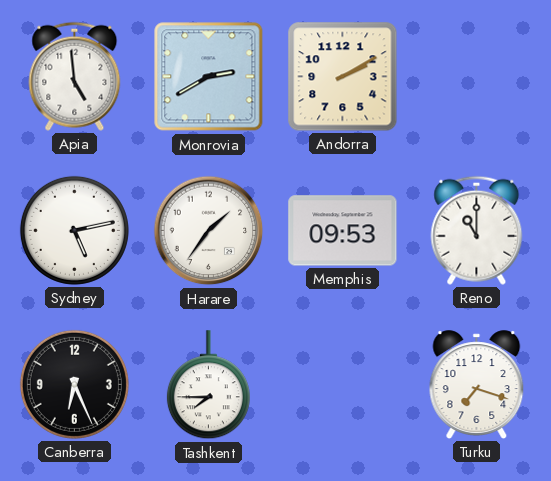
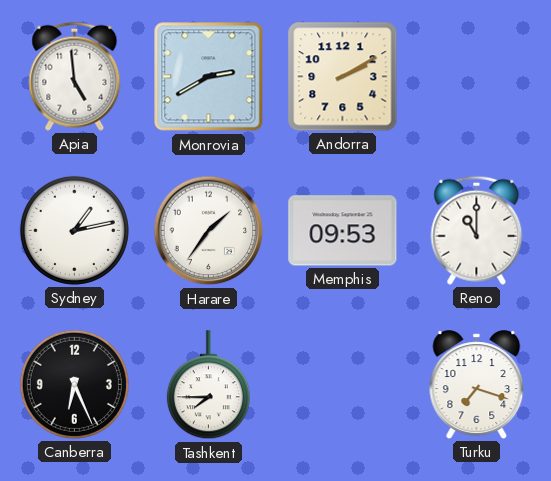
Sydney: 5:13 -> 1:13
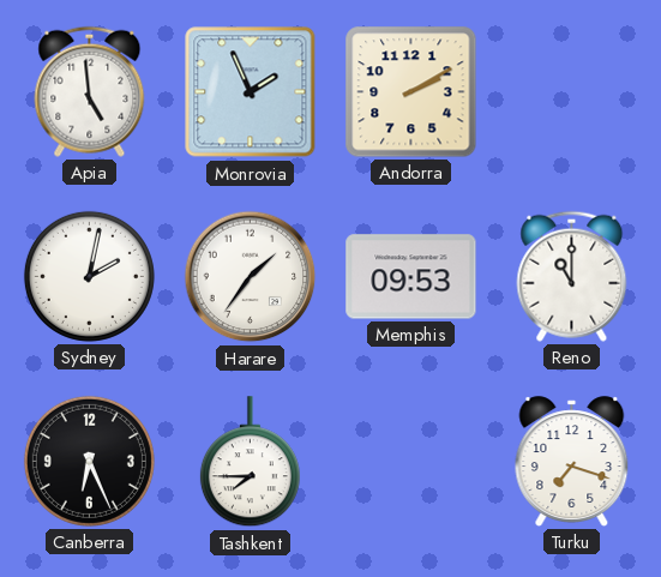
Monrovia: 2:40 -> 1:56
Sydney: 1:13 -> 2:02
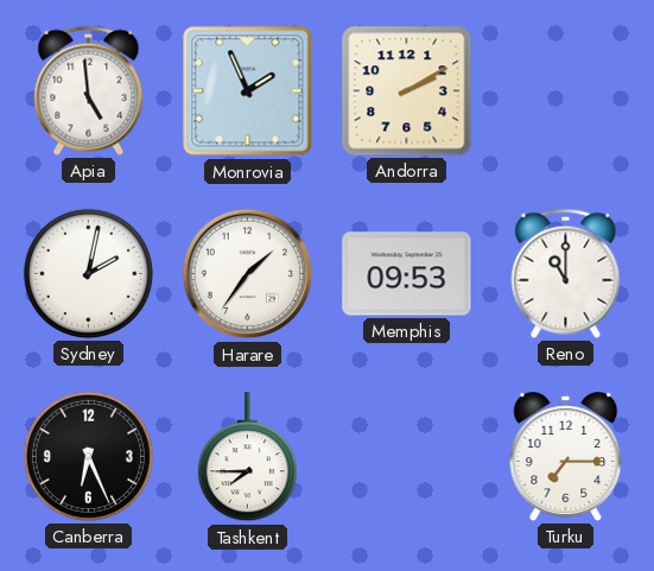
Turku: 7:18 -> 7:15
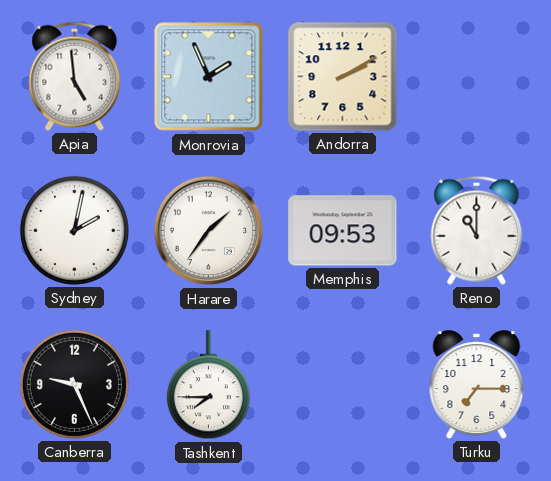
Canberra: 6:26 -> 9:26
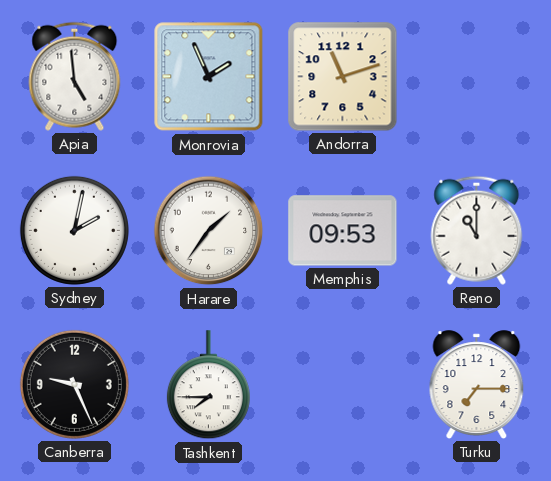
Andorra: 2:10 -> 11:12
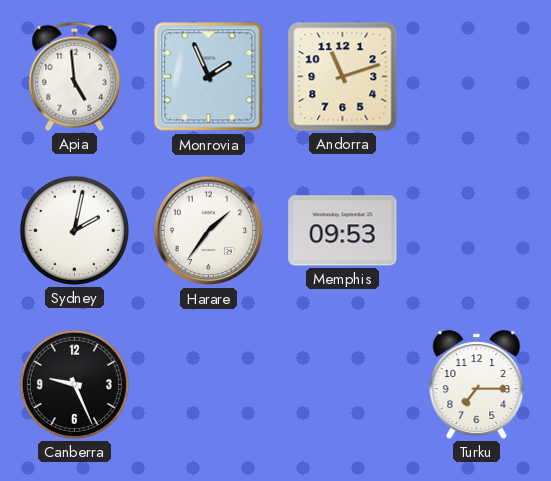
Reno: 11:00 -> none
Tashkent: 7:45 -> none
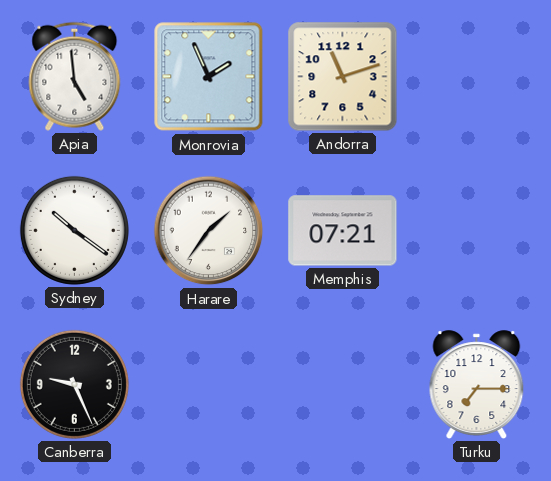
Sydney: 2:02 -> 10:21
Memphis: 09:53 -> 07:21
